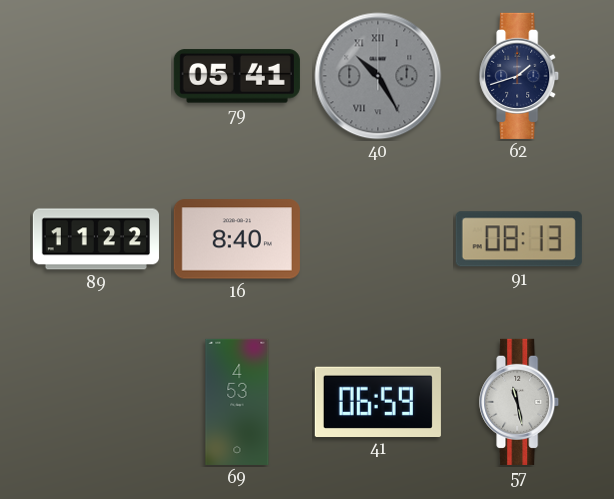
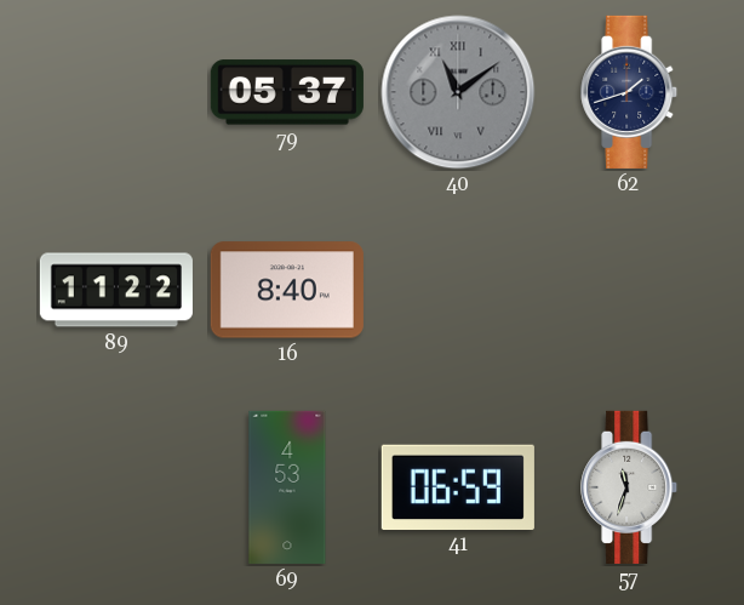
79: 05:41 -> 05:37
40: 10:25 -> 11:09
91: 08:13 -> none
57: 11:28 -> 11:33
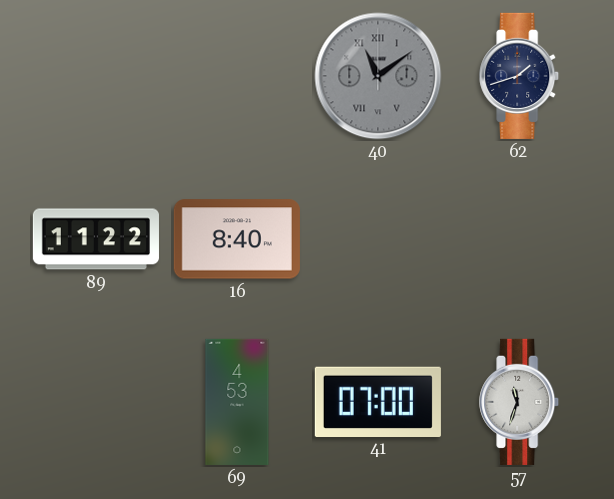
79: 05:37 -> none
41: 06:59 -> 07:00
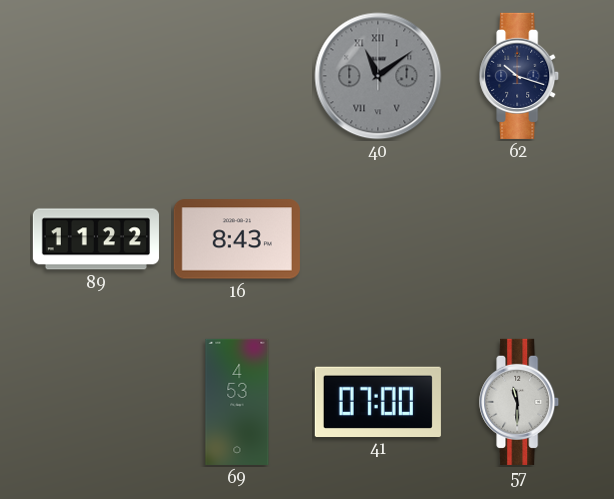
62: 1:42 -> 10:18
16: 8:40 -> 8:43
57: 11:33 -> 11:30
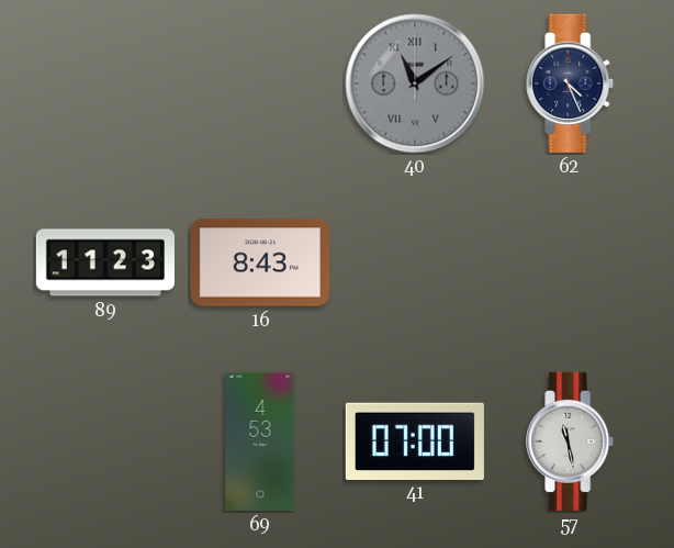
62: 10:18 -> 4:26
89: 11:22 -> 11:23
57: 11:30 -> 11:28
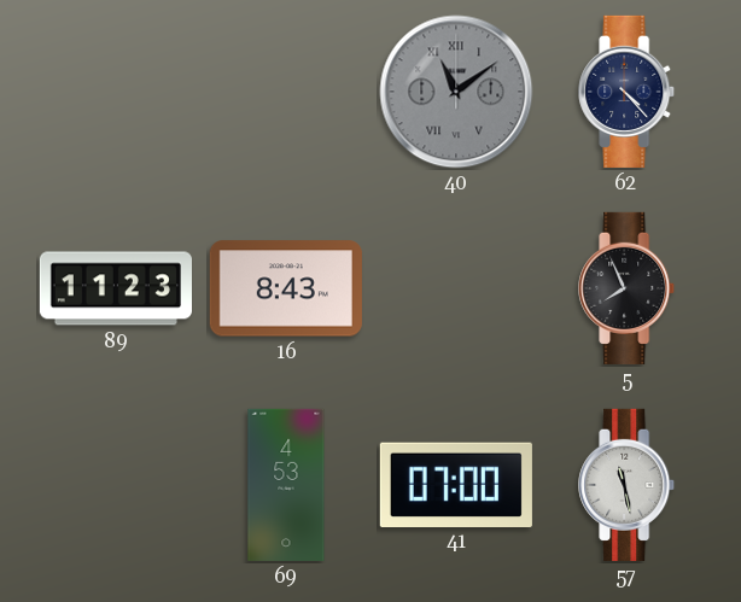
62: 4:26 -> 4:23
5: none -> 7:56
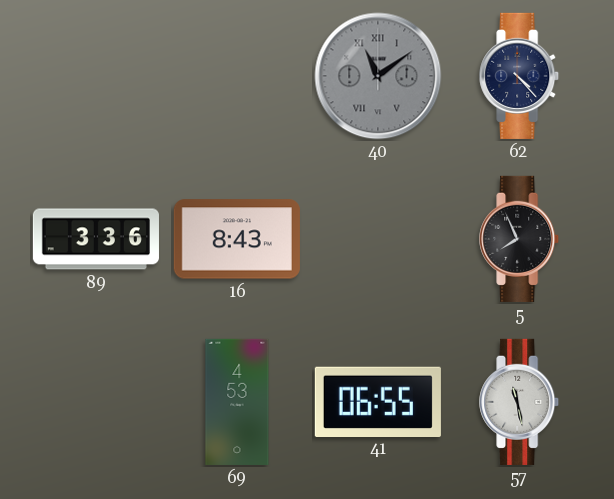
89: 11:23 -> 3:36
41: 07:00 -> 06:55
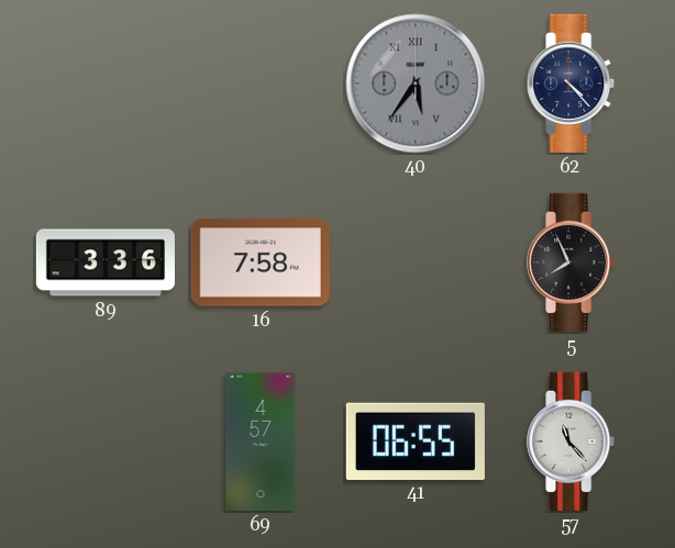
40: 11:09 -> 5:36
16: 8:43 -> 7:58
69: 4:53 -> 4:57
57: 11:28 -> 11:23
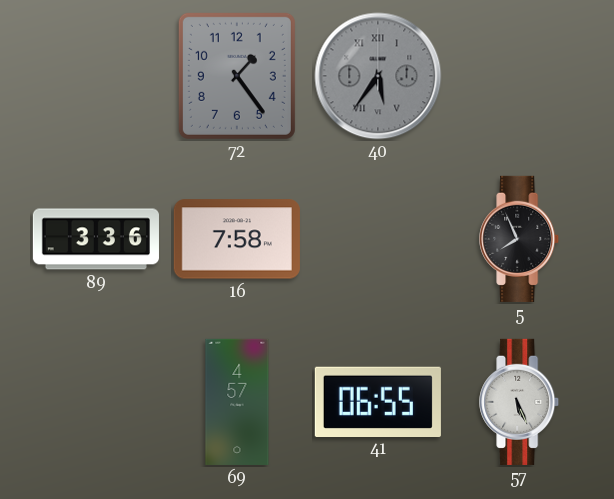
72: none -> 1:24
62: 4:23 -> none
57: 11:23 -> 5:26
